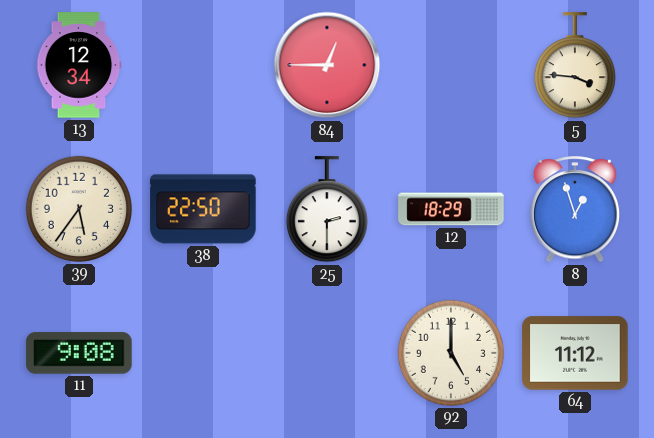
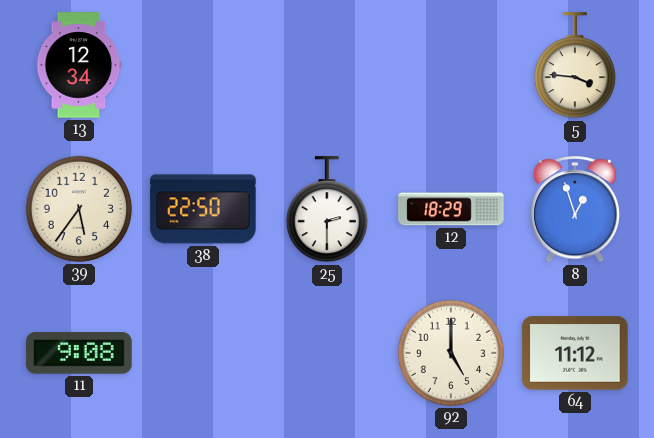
84: 12:45 -> none
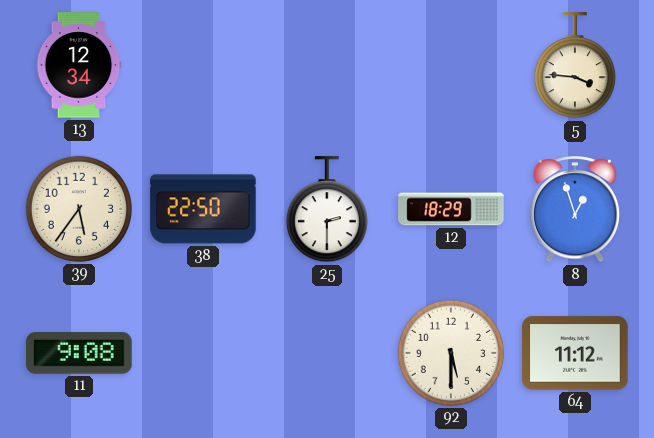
92: 5:00 -> 5:30
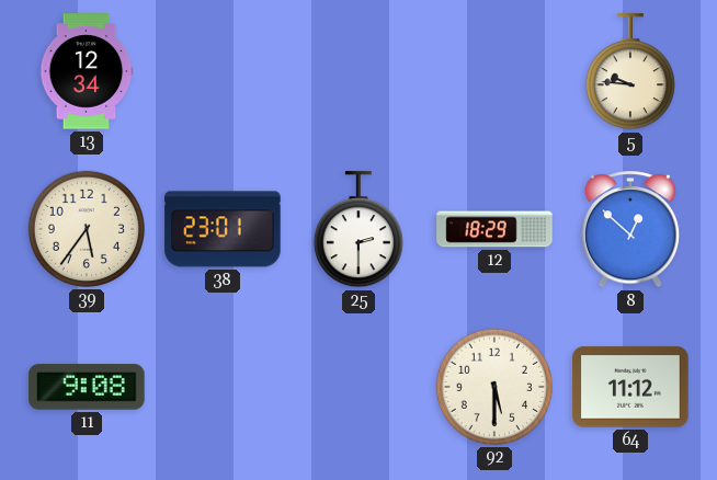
5: 3:46 -> 9:46
38: 22:50 -> 23:01
8: 12:57 -> 12:52
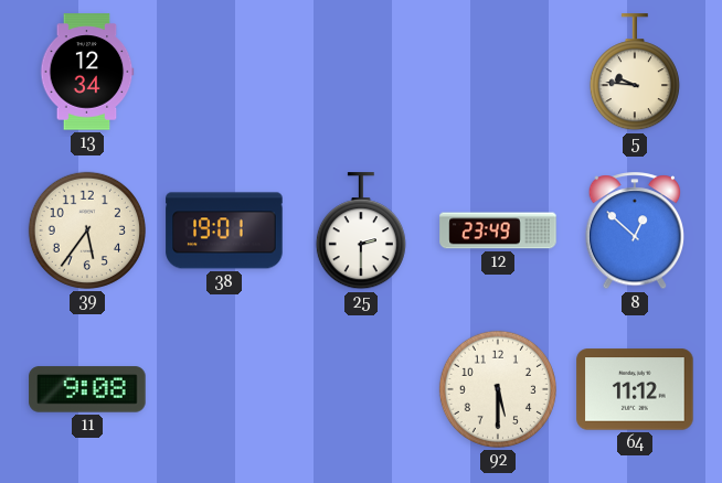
38: 23:01 -> 19:01
12: 18:29 -> 23:49
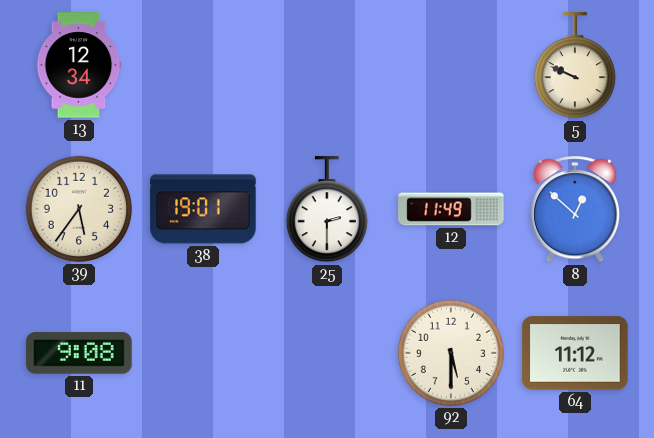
5: 9:46 -> 9:49
12: 23:49 -> 11:49
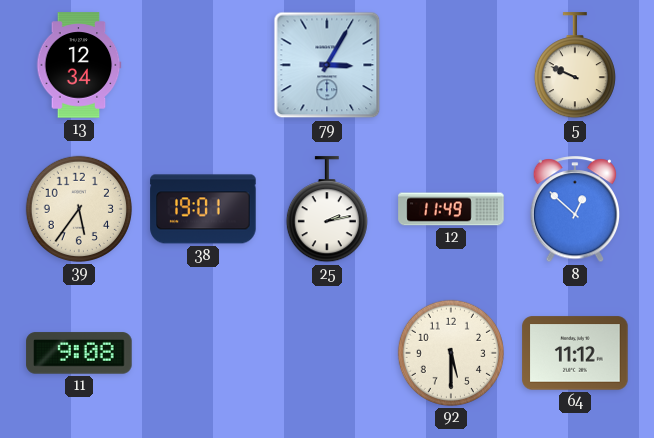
79: none -> 3:05
25: 2:30 -> 2:13
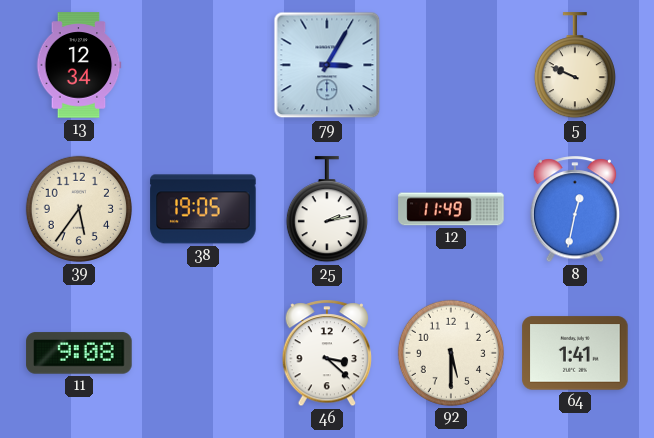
38: 19:01 -> 19:05
8: 12:52 -> 12:32
46: none -> 3:22
64: 11:12 -> 1:41
